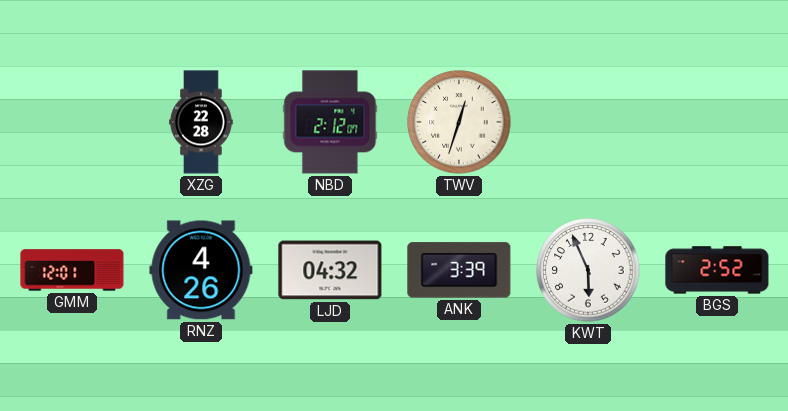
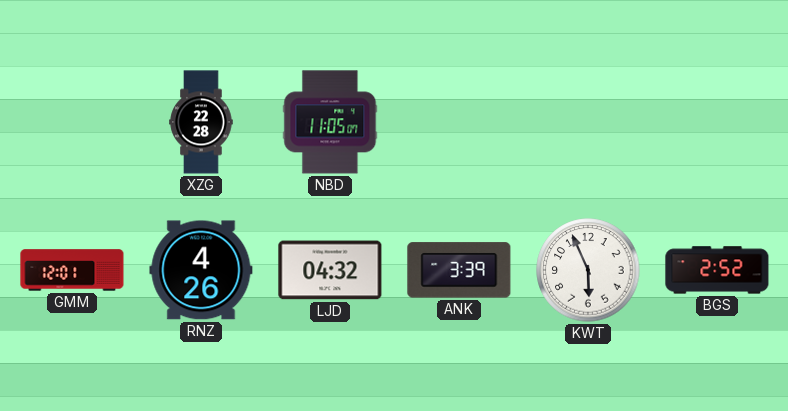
NBD: 2:12 -> 11:05
TWV: 12:33 -> none
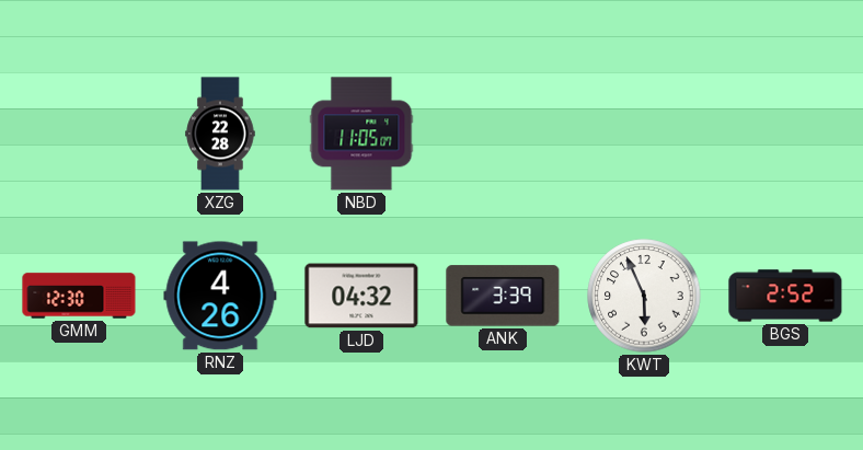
GMM: 12:01 -> 12:30
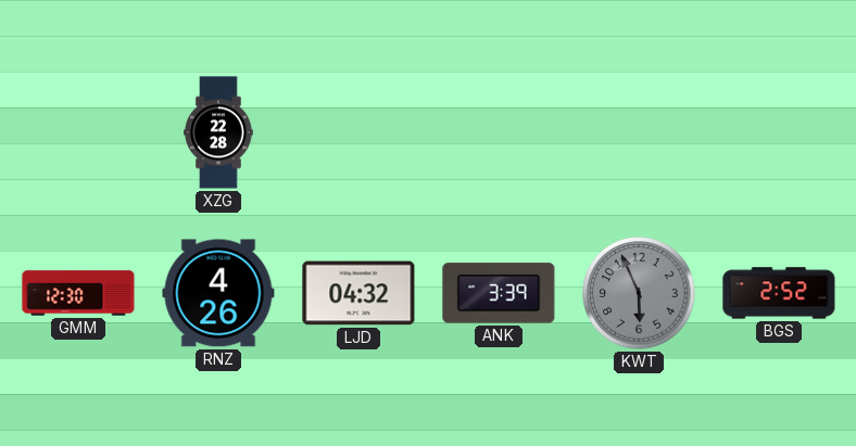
NBD: 11:05 -> none
KWT dial: white -> grey
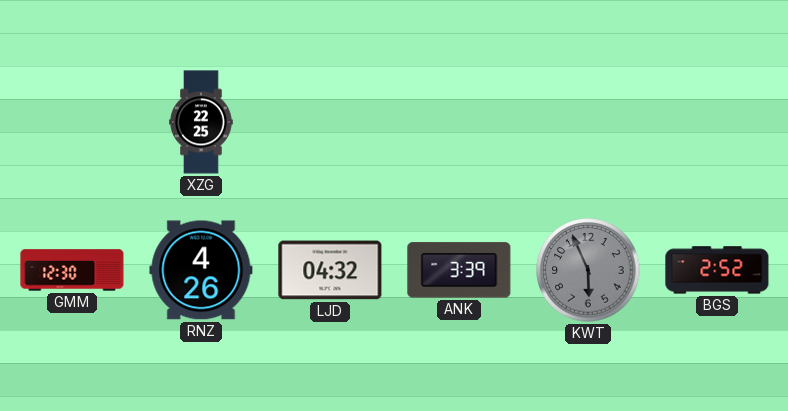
XZG: 22:28 -> 22:25
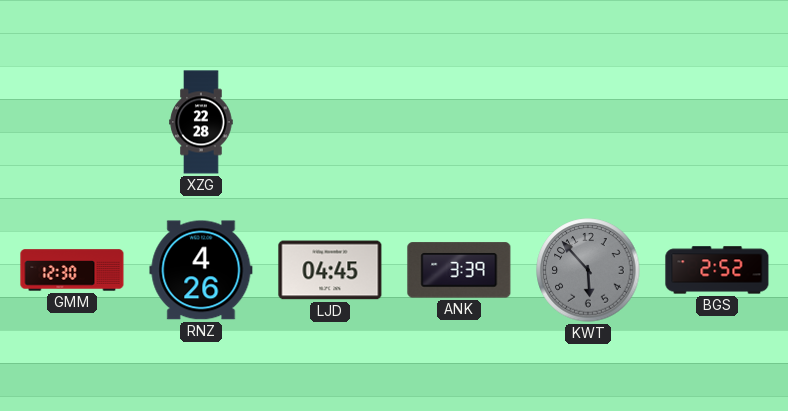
XZG: 22:25 -> 22:28
LJD: 04:32 -> 04:45
KWT: 5:56 -> 5:53
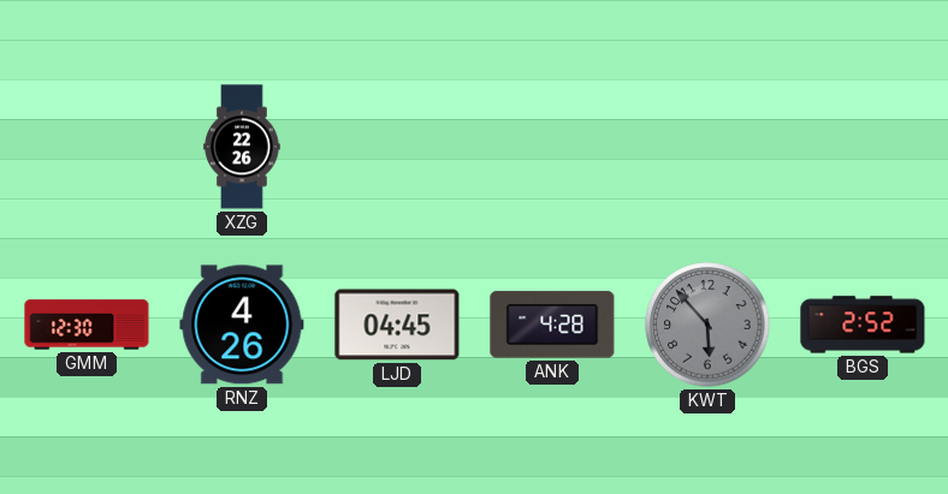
XZG: 22:28 -> 22:26
ANK: 3:39 -> 4:28
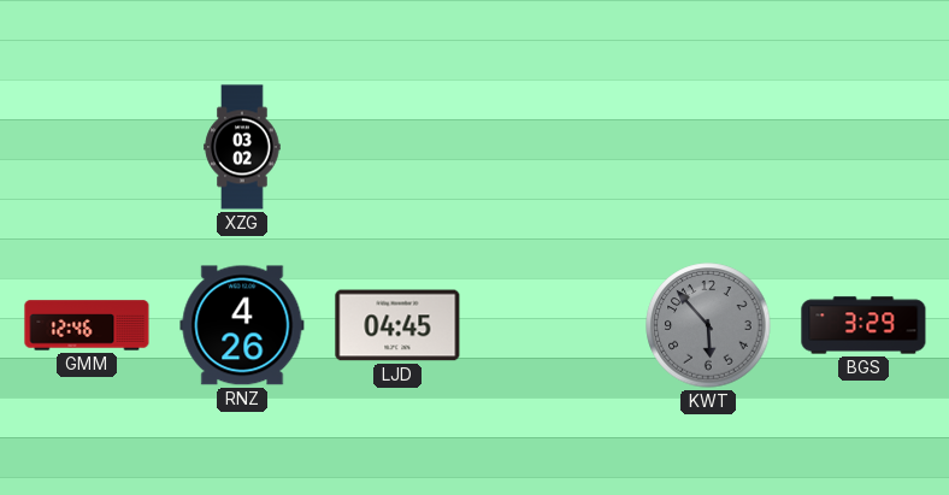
XZG: 22:26 -> 03:02
GMM: 12:30 -> 12:46
ANK: 4:28 -> none
BGS: 2:52 -> 3:29
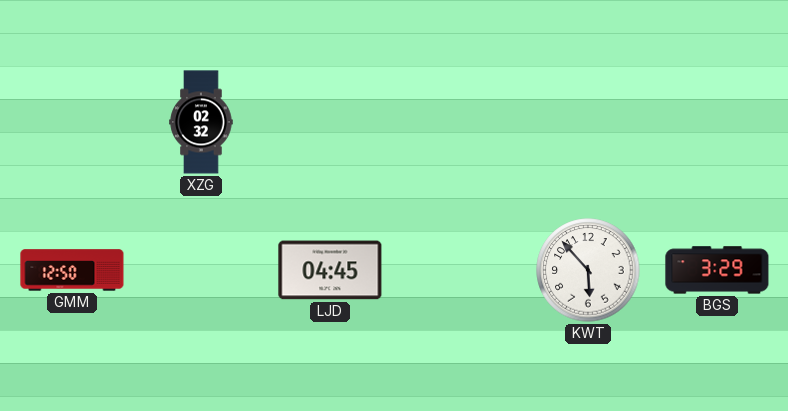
XZG: 03:02 -> 02:32
GMM: 12:46 -> 12:50
RNZ: 4:26 -> none
KWT dial: grey -> white
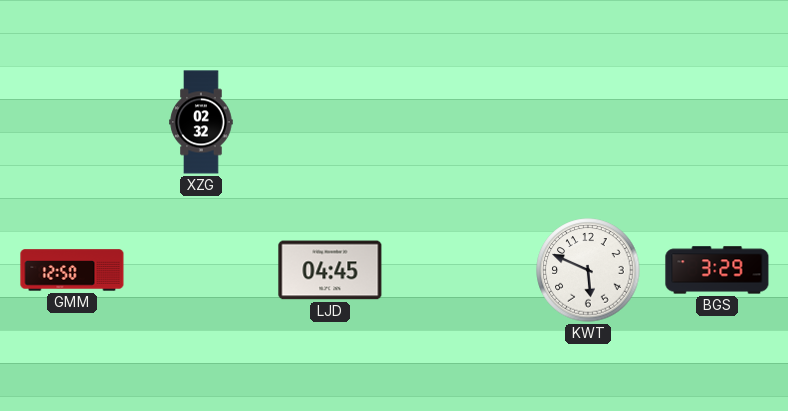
KWT: 5:53 -> 5:49
